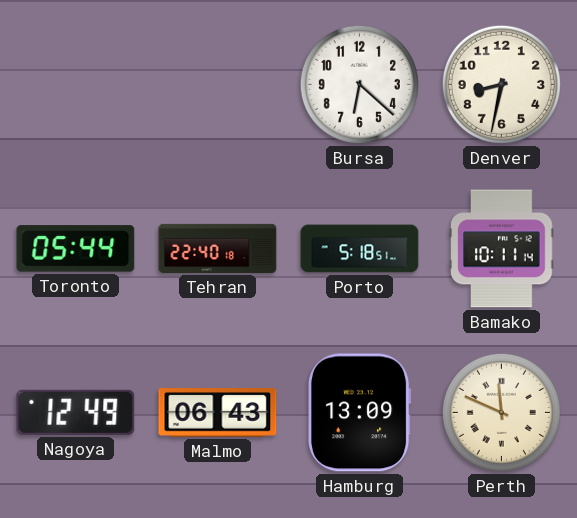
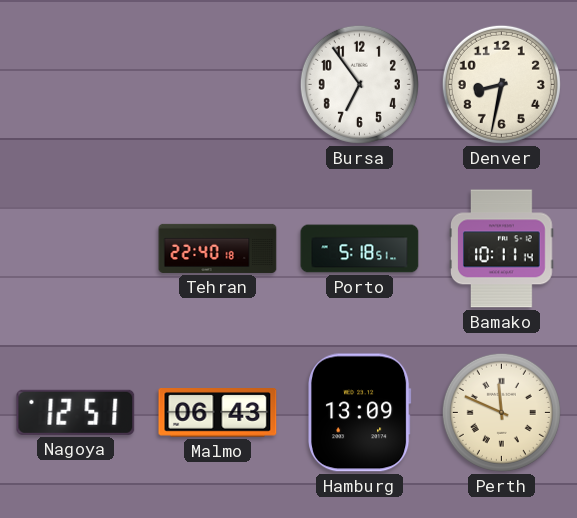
Bursa: 6:22 -> 6:54
Toronto: 05:44 -> none
Nagoya: 12:49 -> 12:51
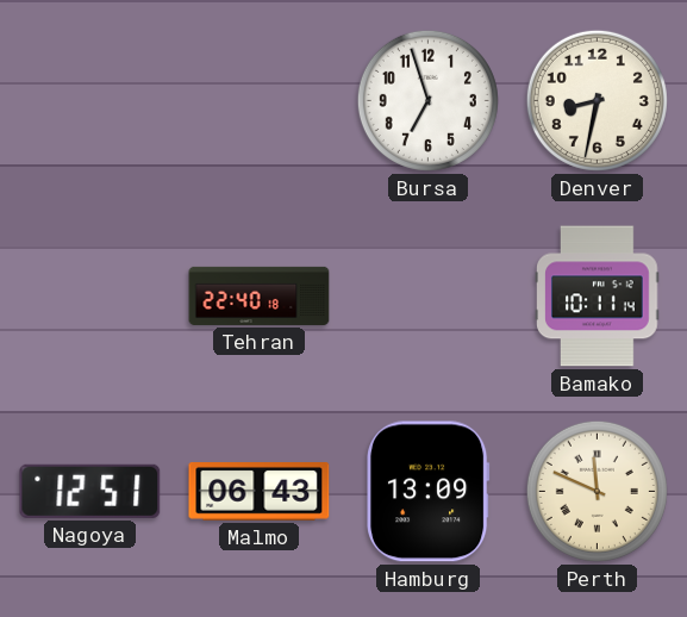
Bursa: 6:54 -> 6:57
Porto: 5:18 -> none
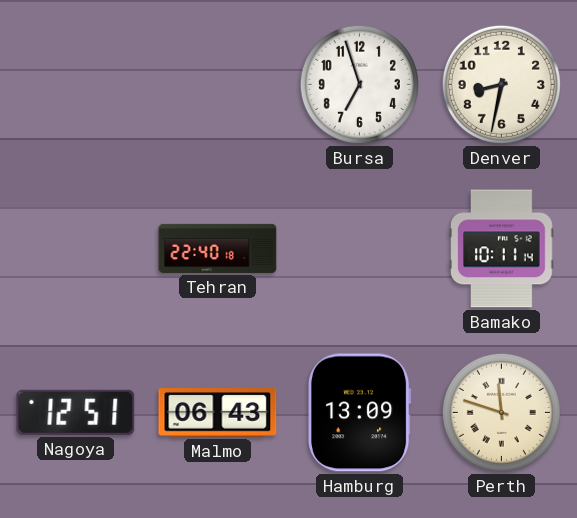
Perth: 11:49 -> 11:48
